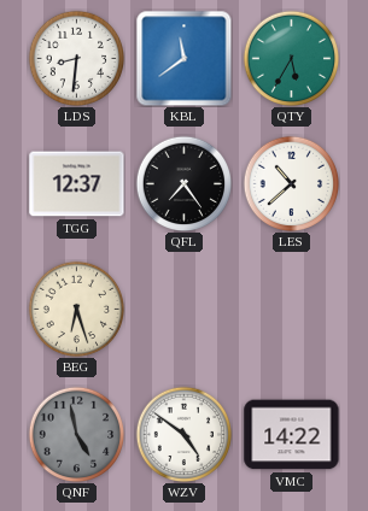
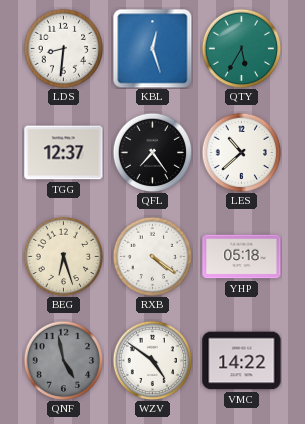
KBL: 11:39 -> 12:27
RXB: none -> 4:21
YHP: none -> 05:18
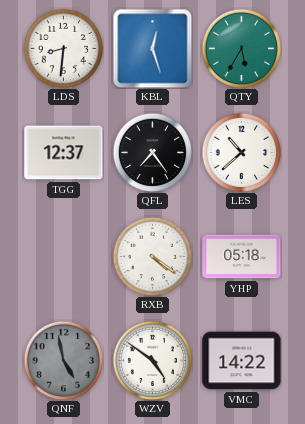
BEG: 6:27 -> none
